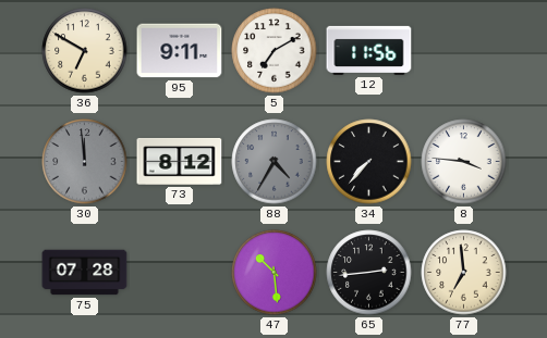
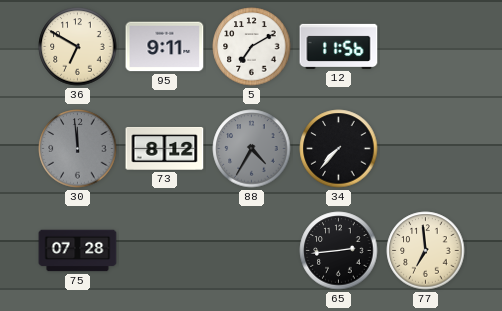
8: 3:46 -> none
47: 10:29 -> none
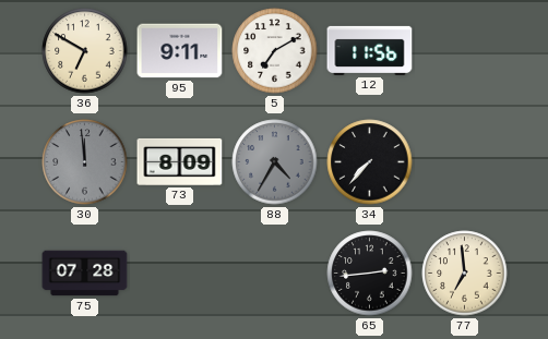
73: 8:12 -> 8:09
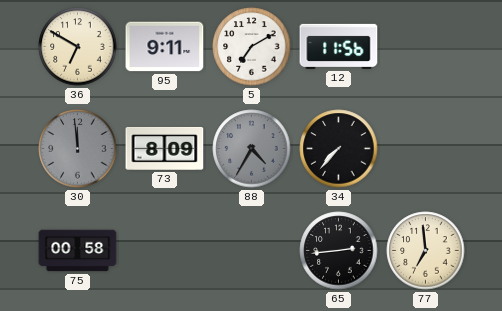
75: 07:28 -> 00:58
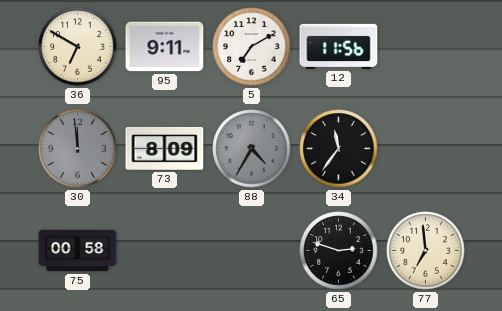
34: 7:37 -> 11:36
65: 2:44 -> 2:48
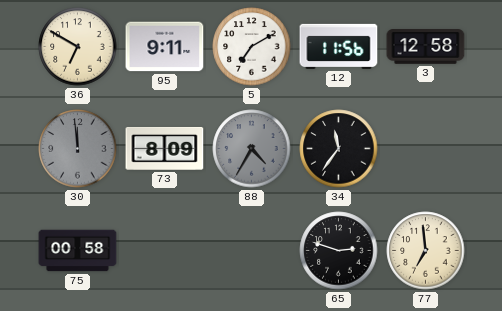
3: none -> 12:58
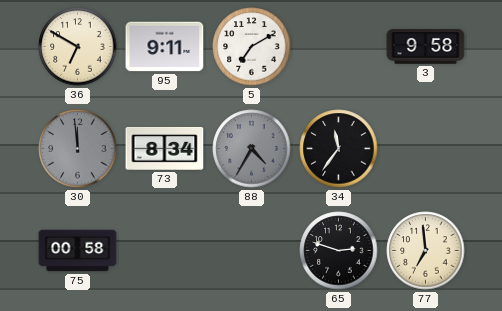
12: 11:56 -> none
3: 12:58 -> 9:58
73: 8:09 -> 8:34
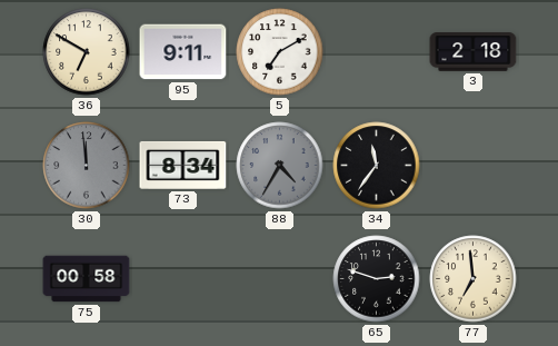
3: 9:58 -> 2:18
